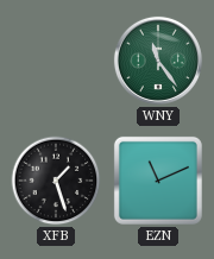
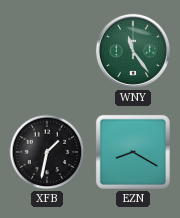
XFB: 1:27 -> 1:32
EZN: 11:11 -> 8:20
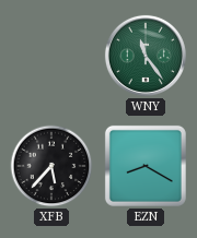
XFB: 1:32 -> 5:37
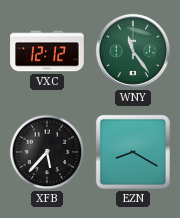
VXC: none -> 12:12
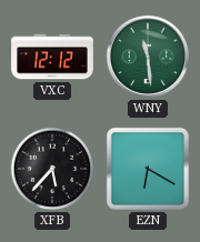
WNY: 11:24 -> 11:29
EZN: 8:20 -> 6:20
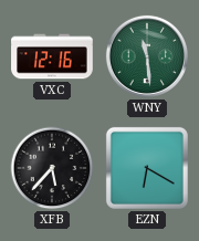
VXC: 12:12 -> 12:16
